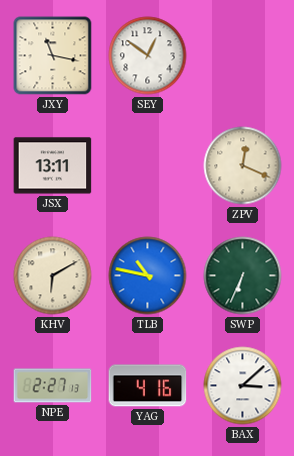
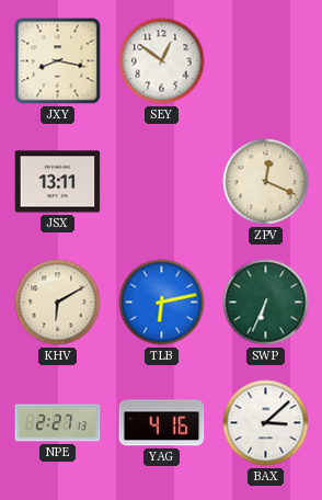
JXY: 11:17 -> 8:17
TLB: 10:47 -> 6:13
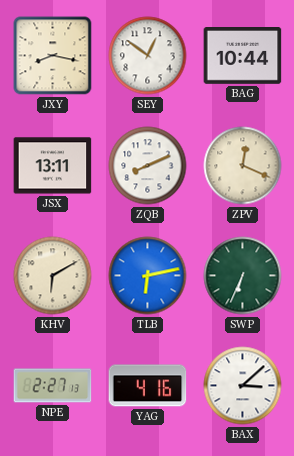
BAG: none -> 10:44
ZQB: none -> 8:11
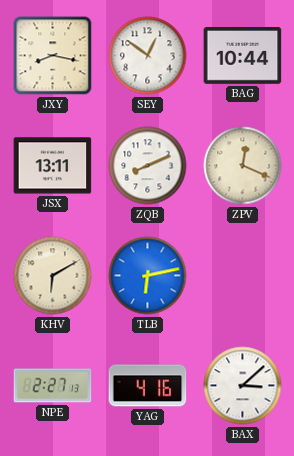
SWP: 6:34 -> none
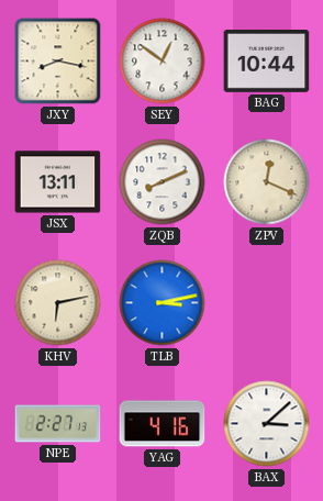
KHV: 6:10 -> 6:13
TLB: 6:13 -> 3:13
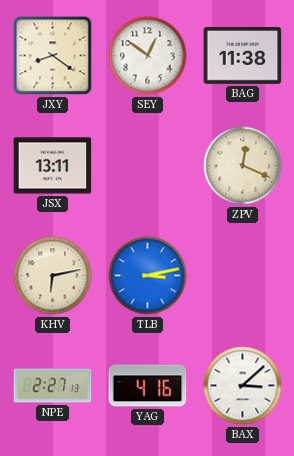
JXY: 8:17 -> 8:21
BAG: 10:44 -> 11:38
ZQB: 8:11 -> none
